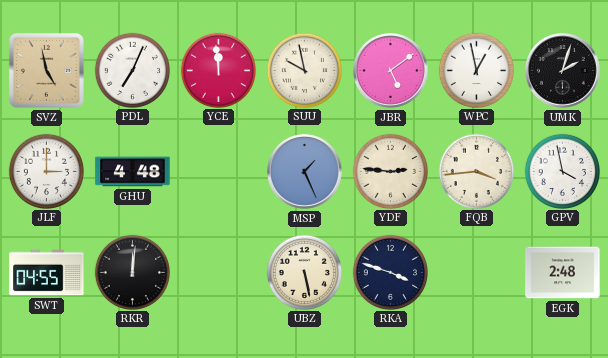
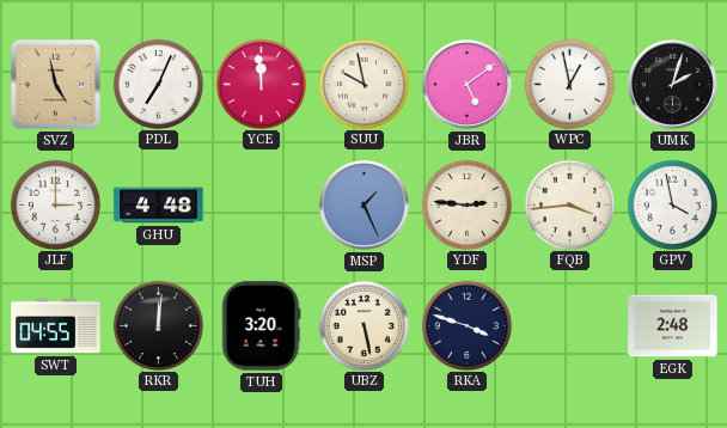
TUH: none -> 3:20
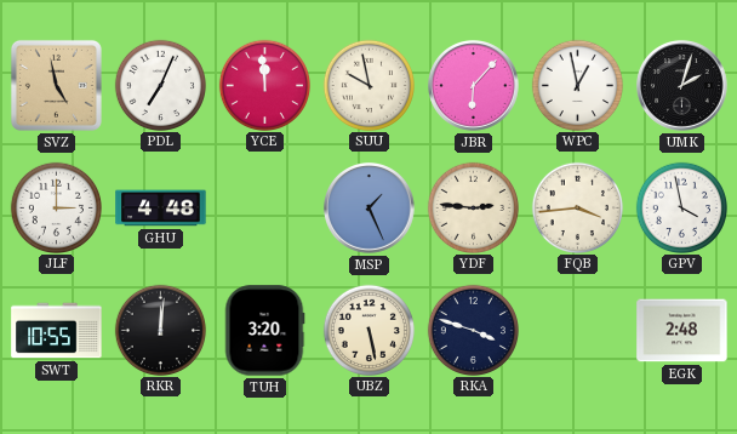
JBR: 5:09 -> 6:07
SWT: 04:55 -> 10:55
